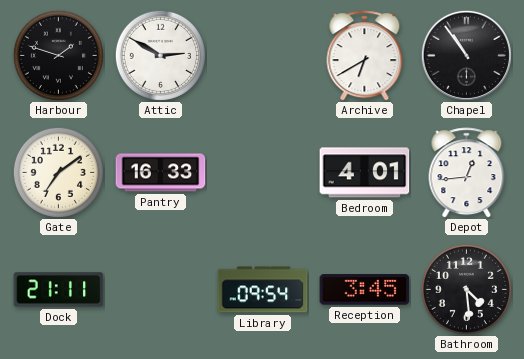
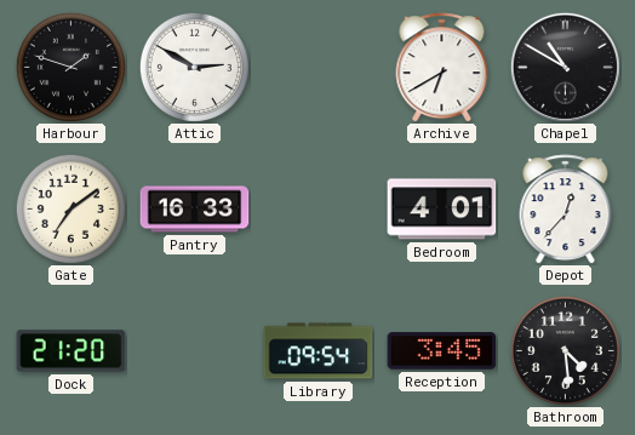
Chapel: 10:54 -> 10:50
Depot: 12:44 -> 12:37
Dock: 21:11 -> 21:20
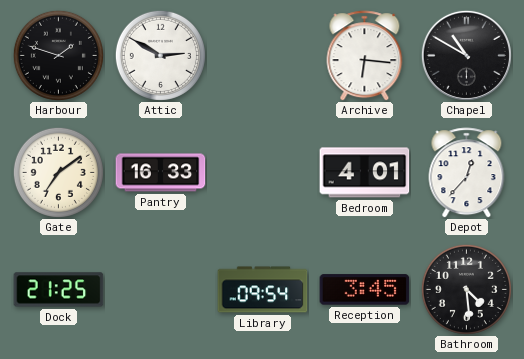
Archive: 6:40 -> 6:16
Dock: 21:20 -> 21:25
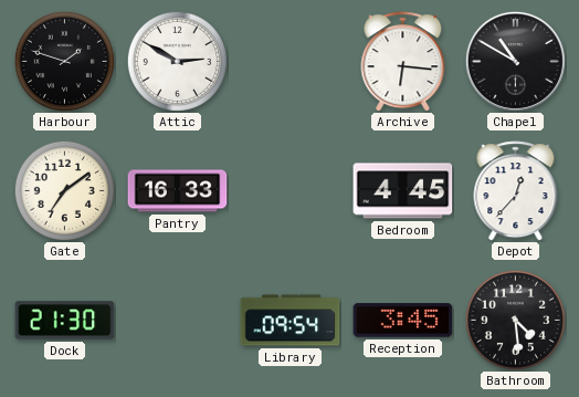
Bedroom: 4:01 -> 4:45
Dock: 21:25 -> 21:30
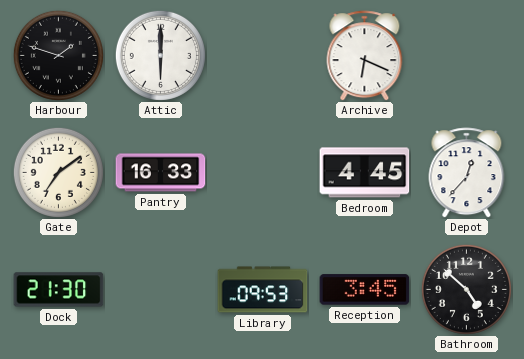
Attic: 2:50 -> 6:00
Archive: 6:16 -> 6:19
Chapel: 10:50 -> none
Library: 09:54 -> 09:53
Bathroom: 4:29 -> 4:52
